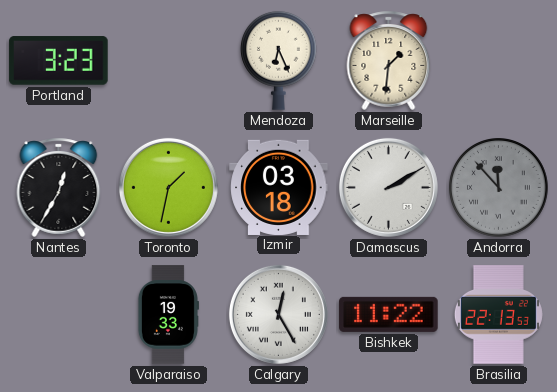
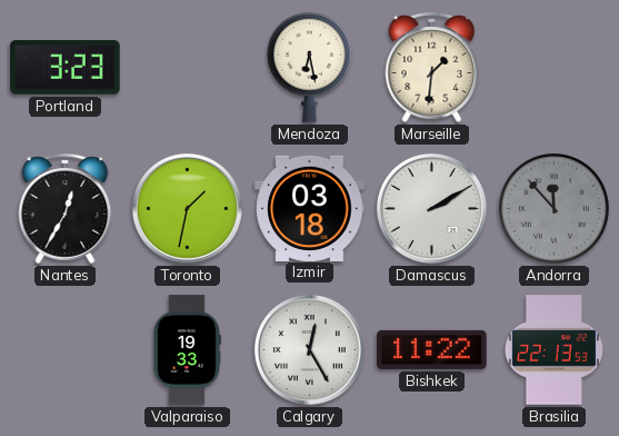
Mendoza: 6:26 -> 6:28
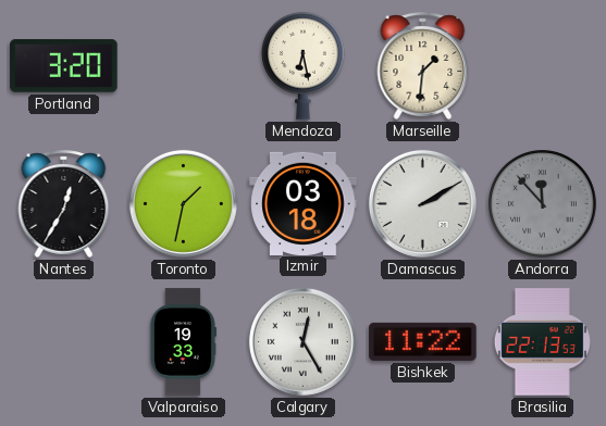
Portland: 3:23 -> 3:20
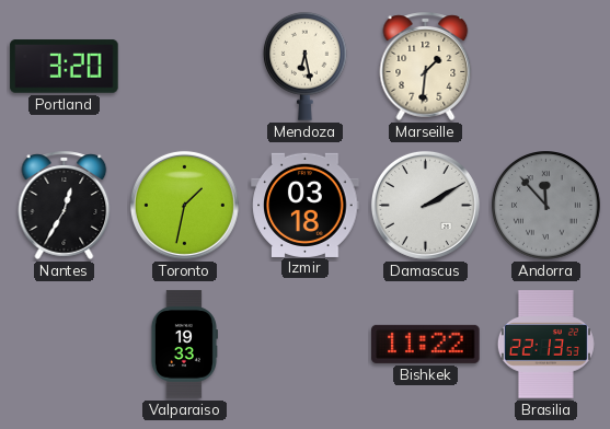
Calgary: 12:25 -> none
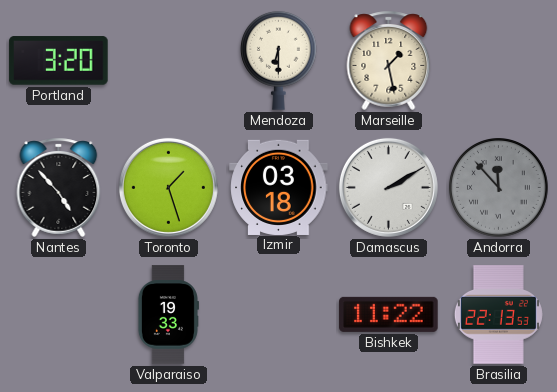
Mendoza: 6:28 -> 6:30
Marseille: 1:31 -> 1:28
Nantes: 12:35 -> 4:53
Toronto: 1:32 -> 1:27
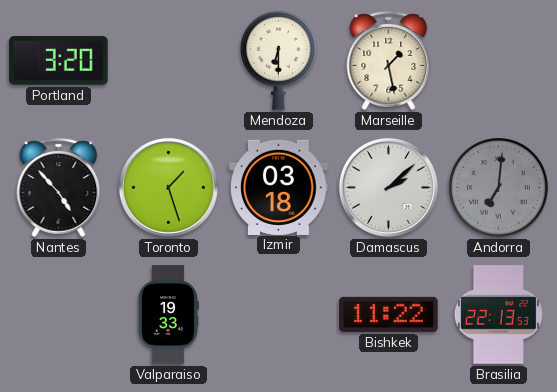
Damascus: 2:10 -> 2:08
Andorra: 11:53 -> 7:01
